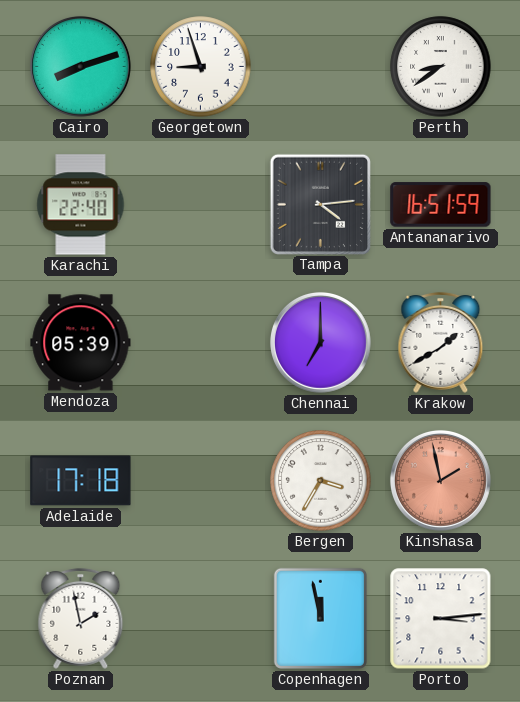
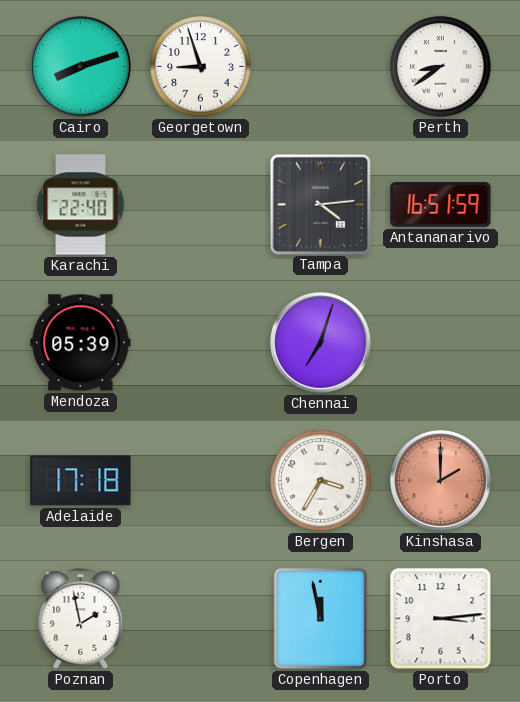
Chennai: 7:00 -> 7:03
Krakow: 1:40 -> none
Kinshasa: 1:58 -> 2:00
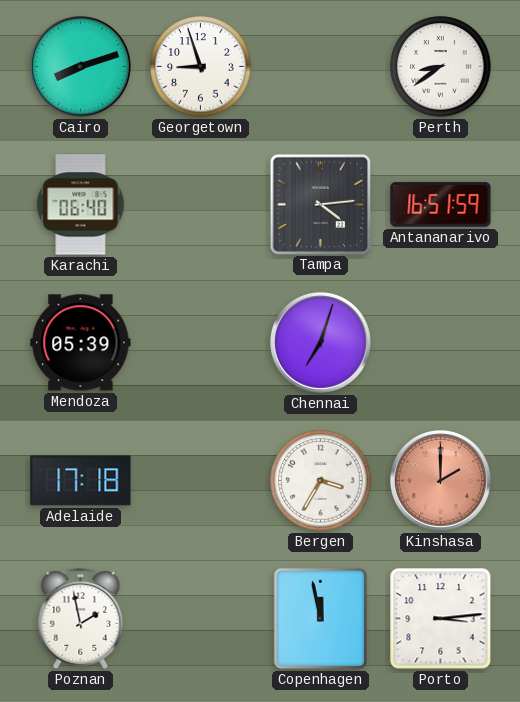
Karachi: 22:40 -> 06:40
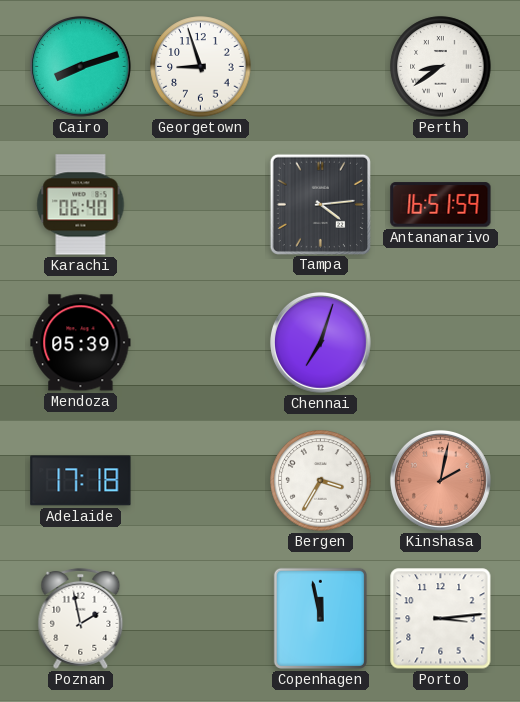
Kinshasa: 2:00 -> 2:02
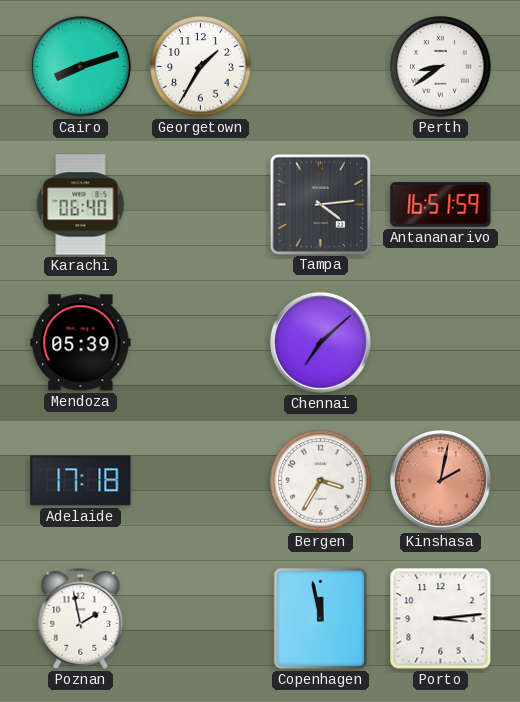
Georgetown: 8:57 -> 1:35
Chennai: 7:03 -> 7:08
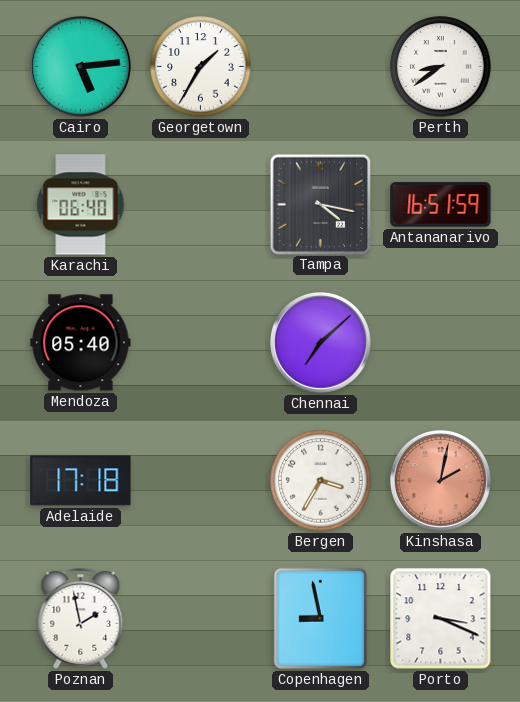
Cairo: 8:12 -> 5:14
Tampa: 4:14 -> 4:17
Mendoza: 05:39 -> 05:40
Copenhagen: 11:58 -> 8:58
Porto: 3:14 -> 3:19
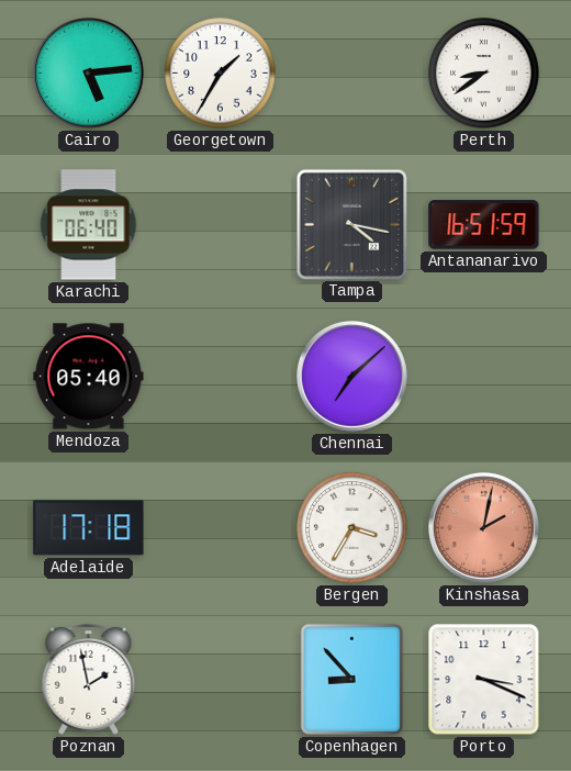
Copenhagen: 8:58 -> 8:53
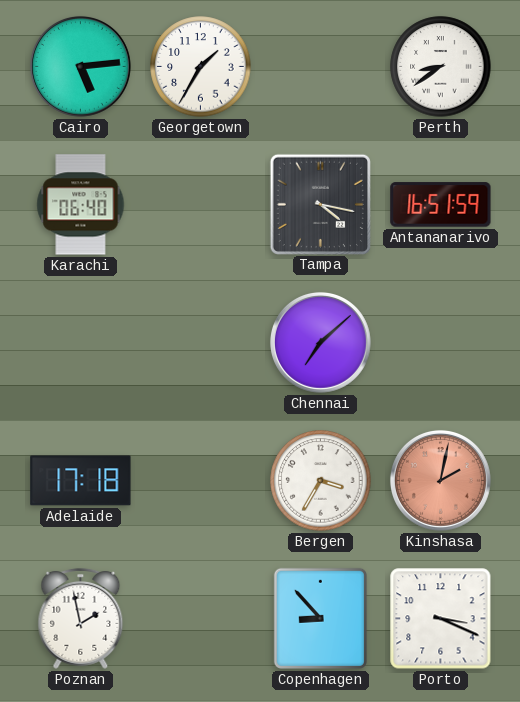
Mendoza: 05:40 -> none
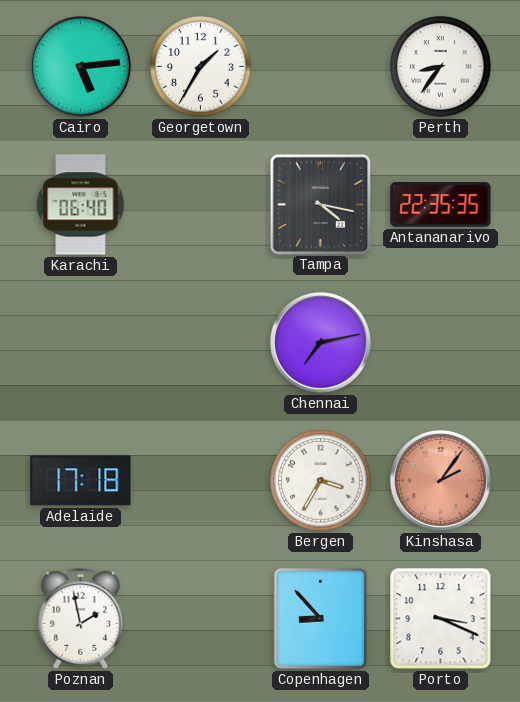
Perth: 8:39 -> 8:36
Antananarivo: 16:51 -> 22:35
Chennai: 7:08 -> 7:13
Kinshasa: 2:02 -> 2:06
